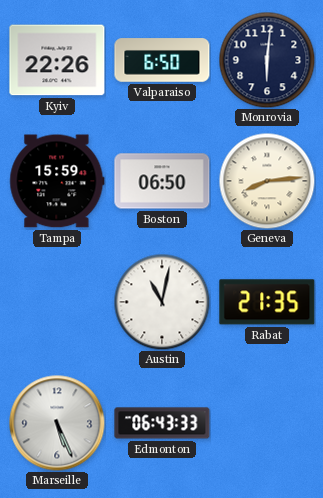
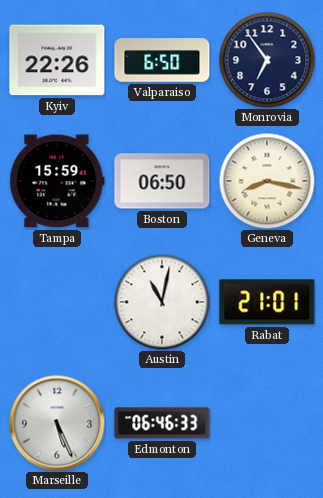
Monrovia: 6:01 -> 6:54
Geneva: 8:14 -> 8:17
Rabat: 21:35 -> 21:01
Edmonton: 06:43 -> 06:46
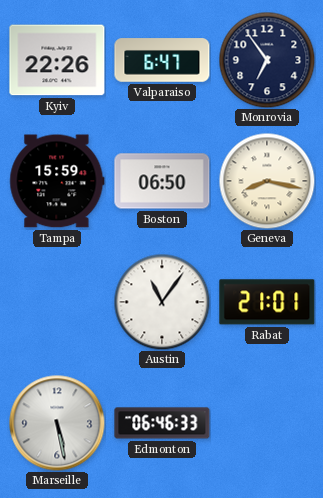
Valparaiso: 6:50 -> 6:47
Austin: 11:02 -> 11:06
Marseille: 5:26 -> 5:28
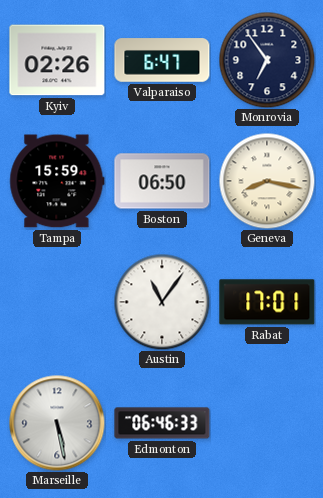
Kyiv: 22:26 -> 02:26
Rabat: 21:01 -> 17:01
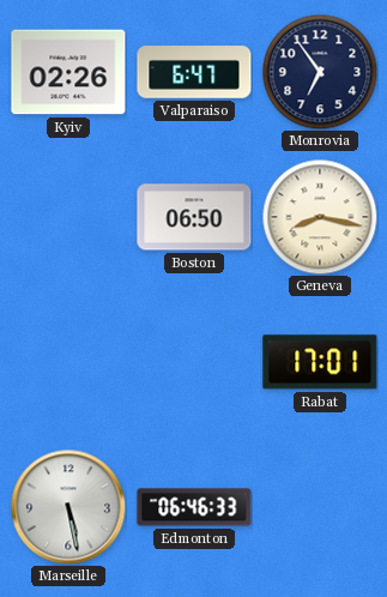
Tampa: 15:59 -> none
Austin: 11:06 -> none
